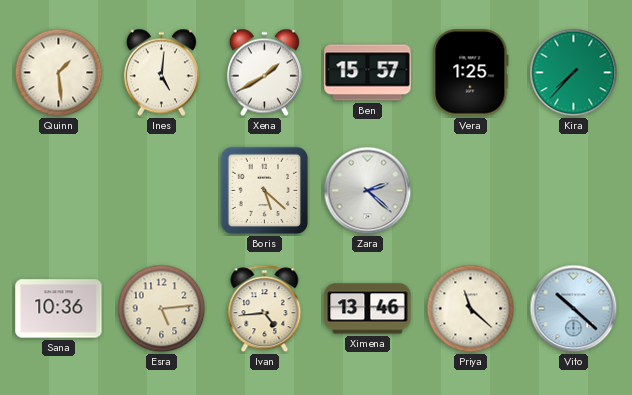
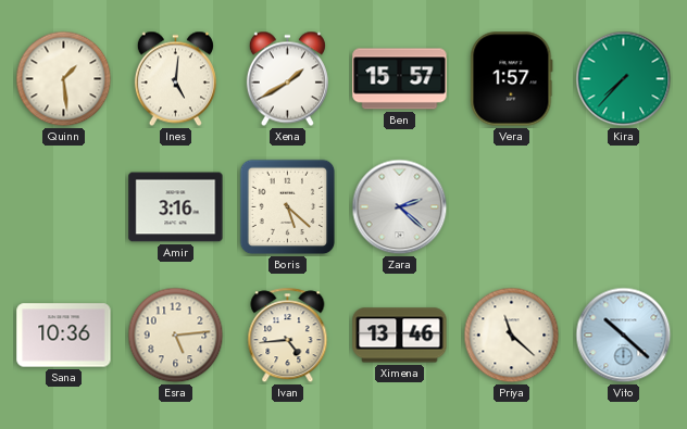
Vera: 1:25 -> 1:57
Amir: none -> 3:16
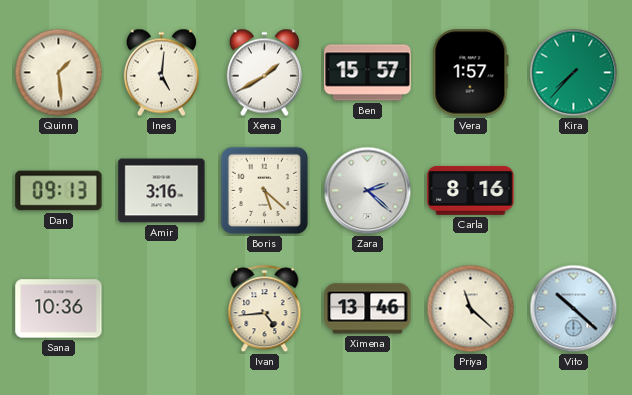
Dan: none -> 09:13
Carla: none -> 8:16
Esra: 5:14 -> none
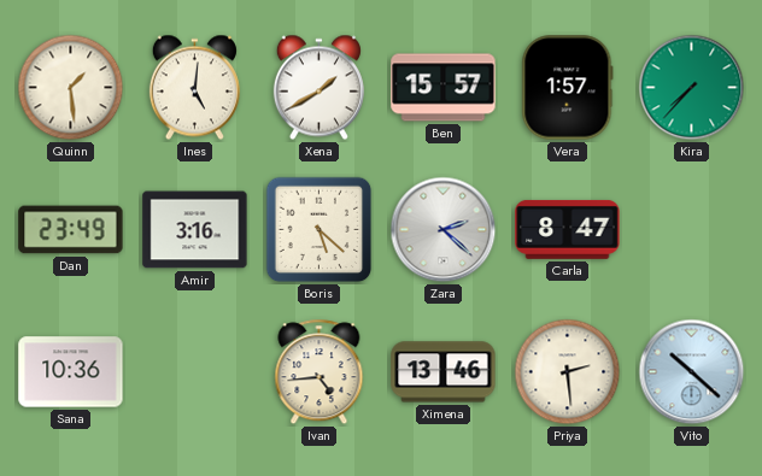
Dan: 09:13 -> 23:49
Carla: 8:16 -> 8:47
Priya: 11:22 -> 2:29
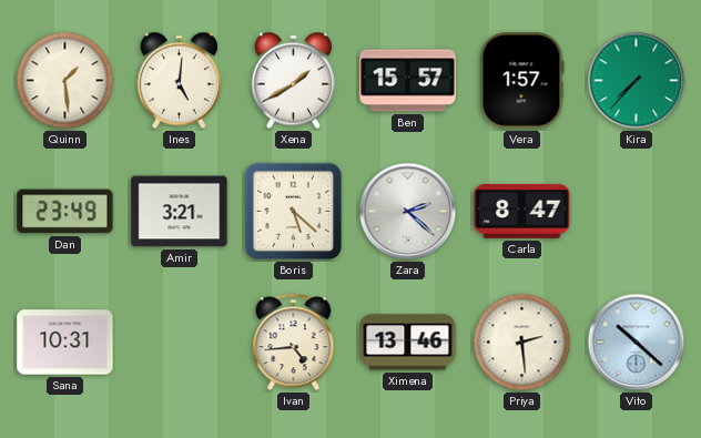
Amir: 3:16 -> 3:21
Sana: 10:36 -> 10:31
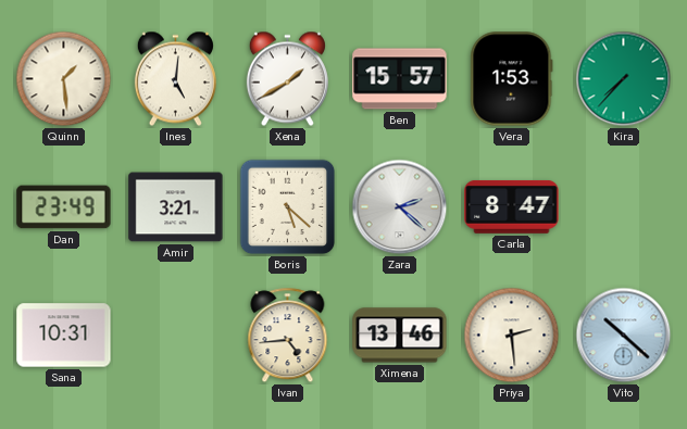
Vera: 1:57 -> 1:53
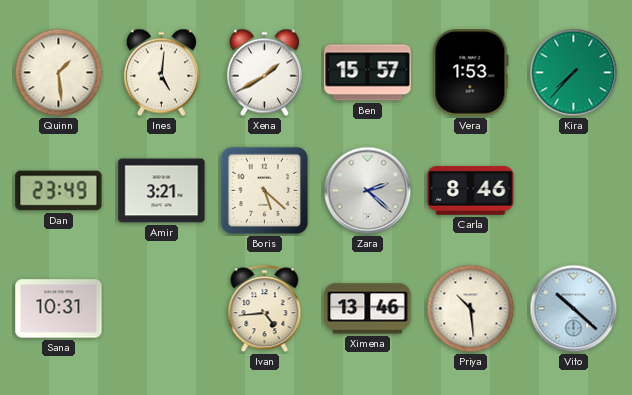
Carla: 8:47 -> 8:46
Priya: 2:29 -> 10:29
